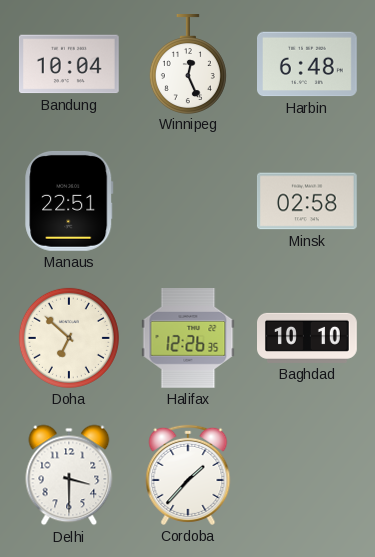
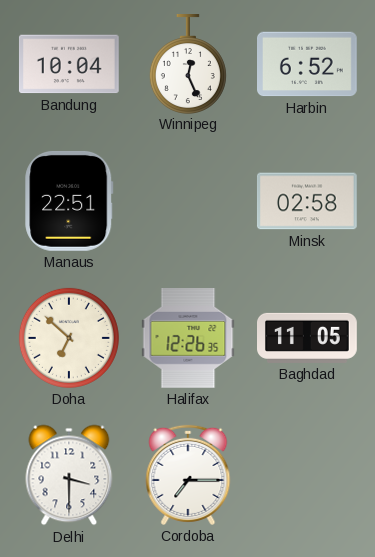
Harbin: 6:48 -> 6:52
Baghdad: 10:10 -> 11:05
Cordoba: 1:37 -> 7:15
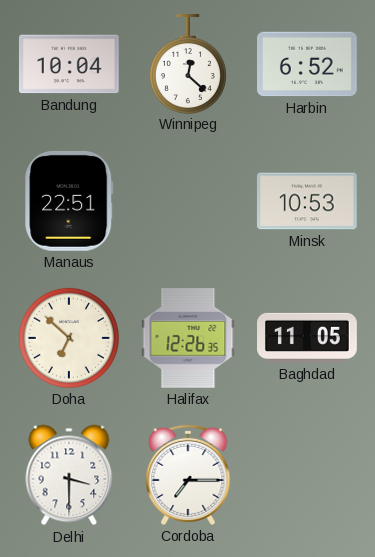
Winnipeg: 12:26 -> 12:22
Minsk: 02:58 -> 10:53
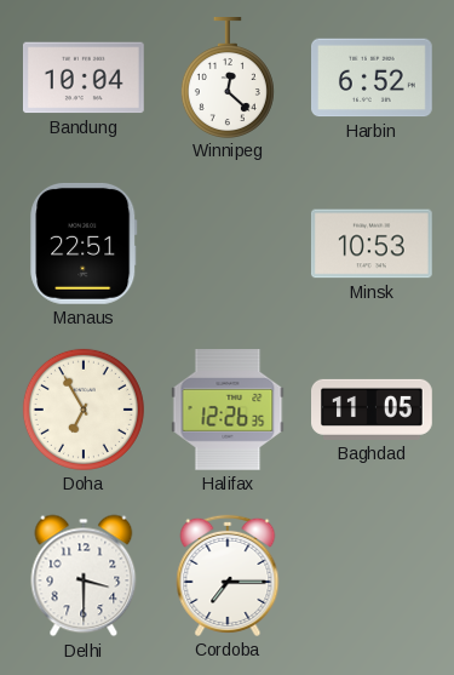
Doha: 6:52 -> 6:55
